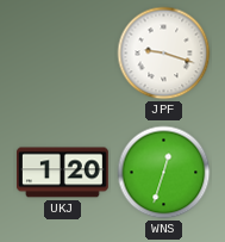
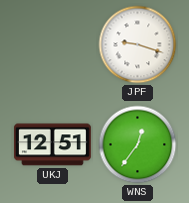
UKJ: 1:20 -> 12:51
WNS: 12:33 -> 12:36
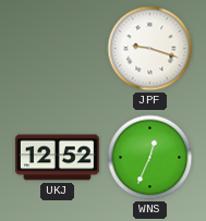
UKJ: 12:51 -> 12:52
WNS: 12:36 -> 12:34
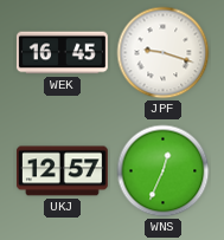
WEK: none -> 16:45
UKJ: 12:52 -> 12:57
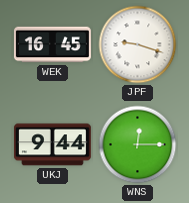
UKJ: 12:57 -> 9:44
WNS: 12:34 -> 12:15
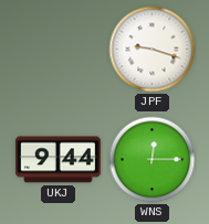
WEK: 16:45 -> none
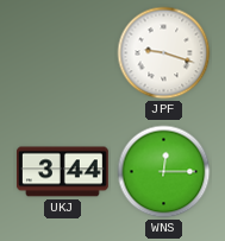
UKJ: 9:44 -> 3:44
